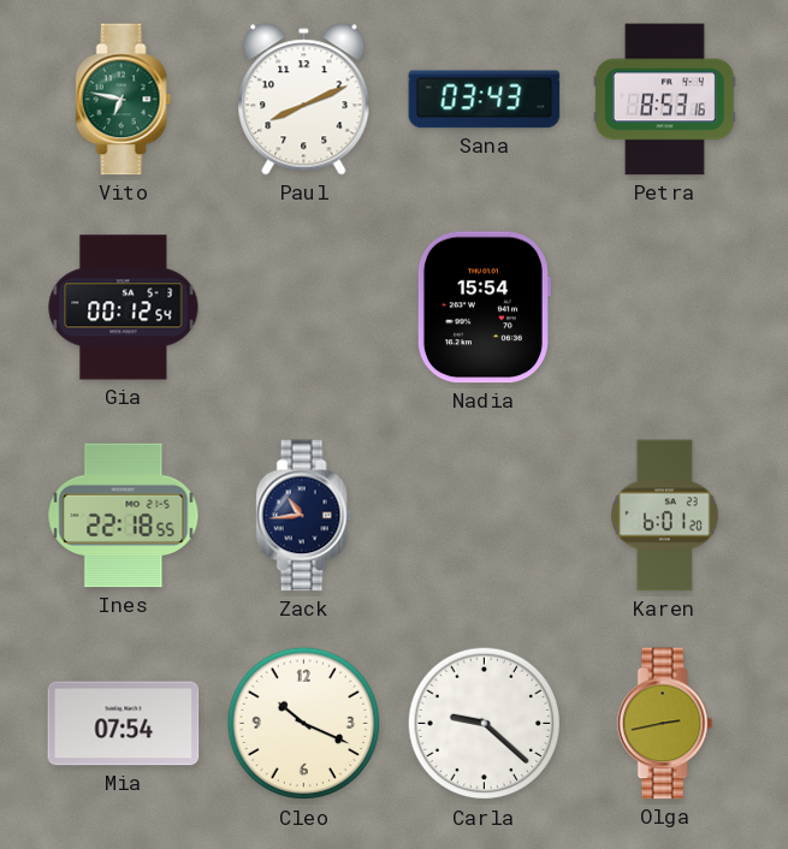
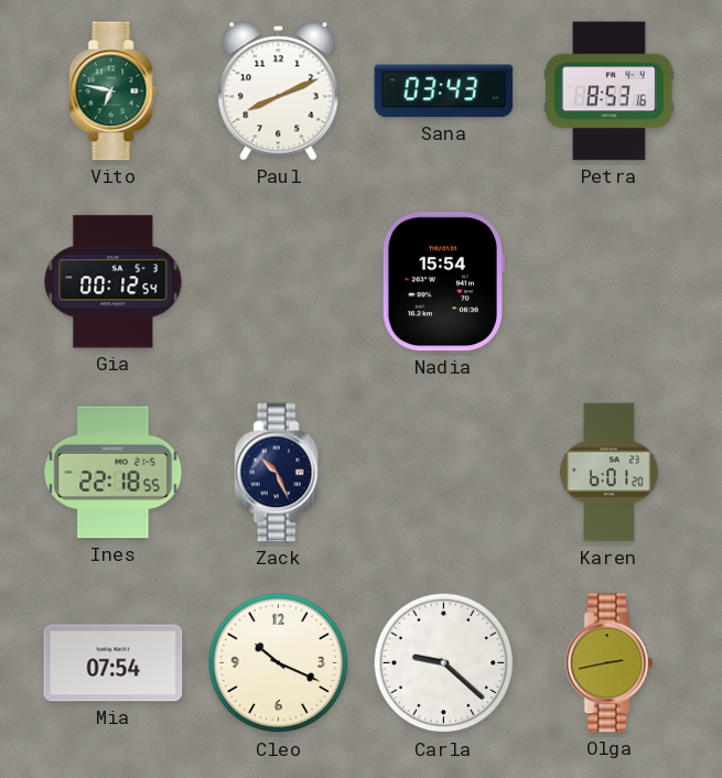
Zack: 10:44 -> 10:26
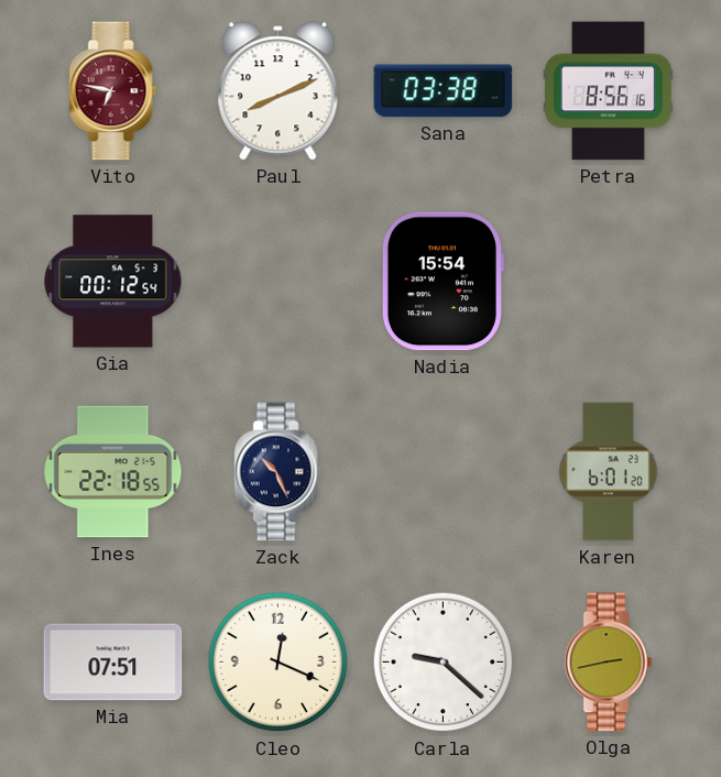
Vito dial: green -> burgundy
Sana: 03:43 -> 03:38
Petra: 8:53 -> 8:56
Mia: 07:54 -> 07:51
Cleo: 10:19 -> 12:19
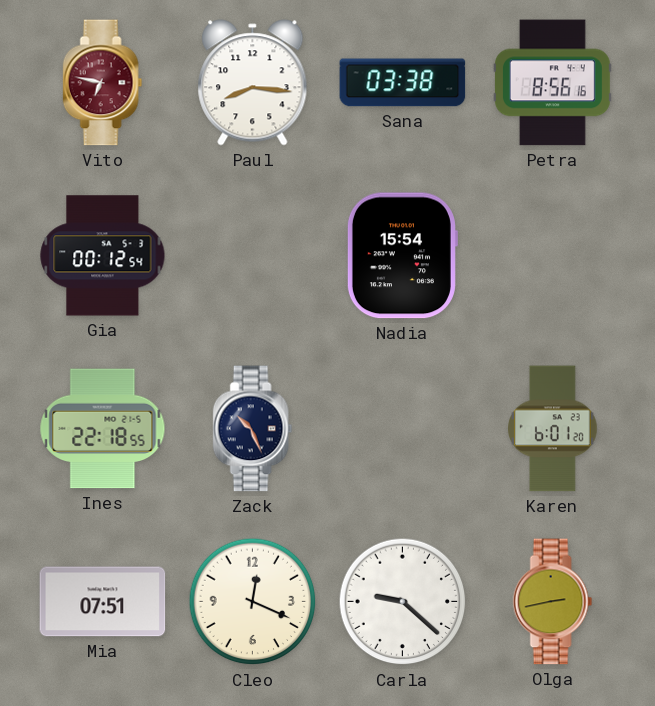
Paul: 8:11 -> 8:16
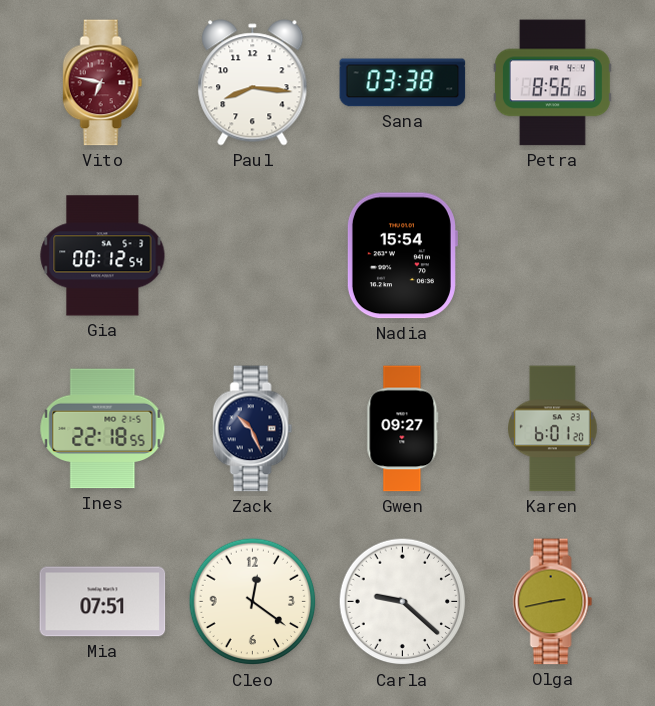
Gwen: none -> 09:27
Cleo: 12:19 -> 12:21
